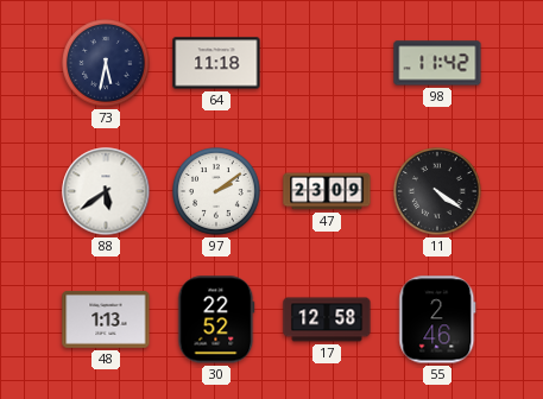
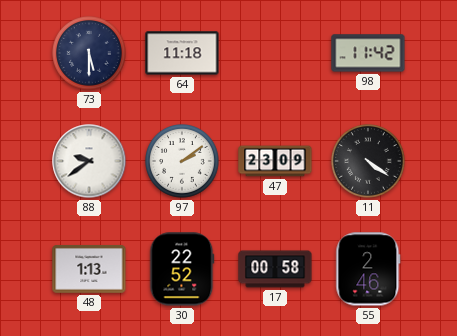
73: 5:32 -> 5:30
88: 5:39 -> 9:39
17: 12:58 -> 00:58
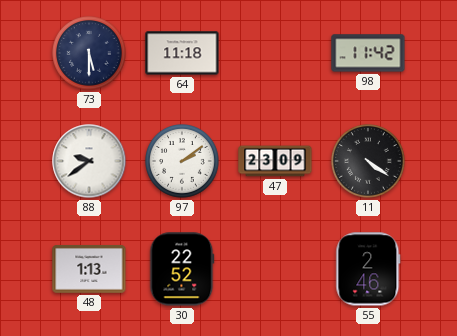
17: 00:58 -> none
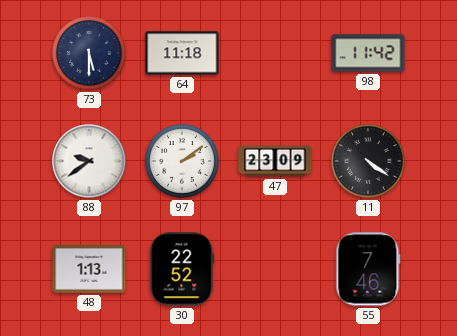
55: 2:46 -> 7:46
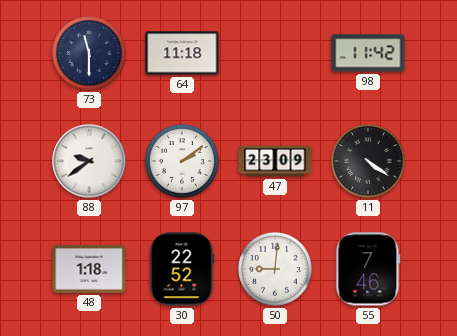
73: 5:30 -> 11:30
48: 1:13 -> 1:18
50: none -> 9:01
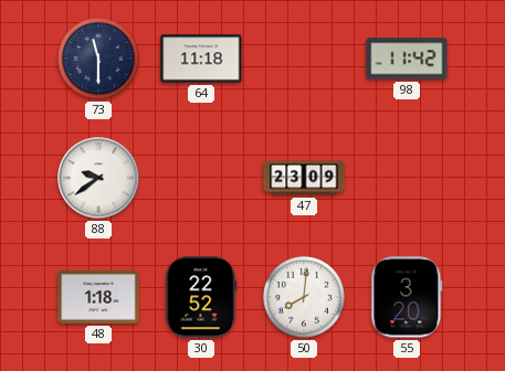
97: 2:09 -> none
11: 4:21 -> none
50: 9:01 -> 8:01
55: 7:46 -> 3:20
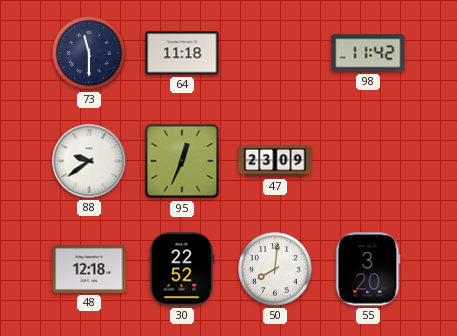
95: none -> 12:34
48: 1:18 -> 12:18
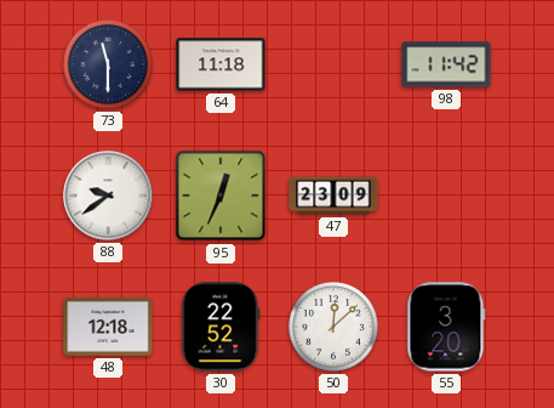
50: 8:01 -> 12:08
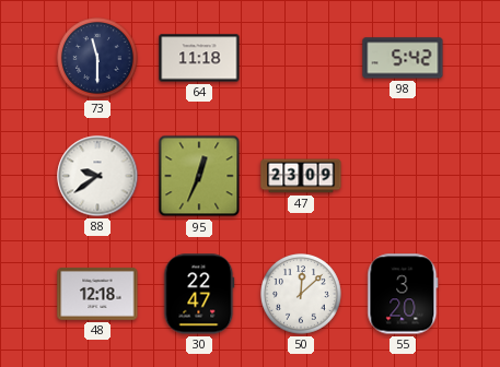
98: 11:42 -> 5:42
30: 22:52 -> 22:47
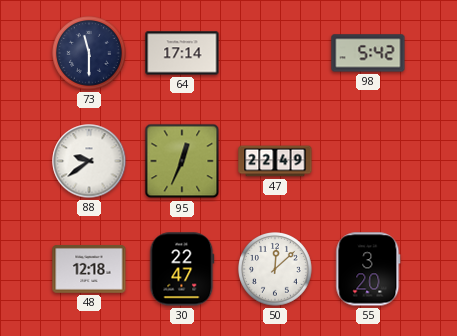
64: 11:18 -> 17:14
47: 23:09 -> 22:49
